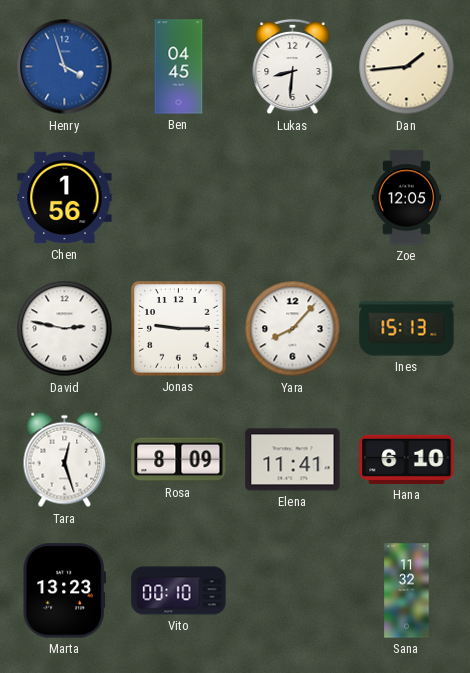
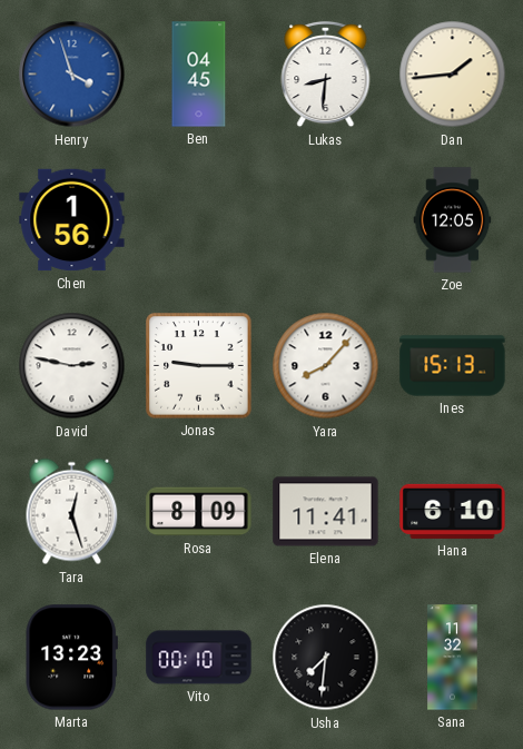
Usha: none -> 7:31
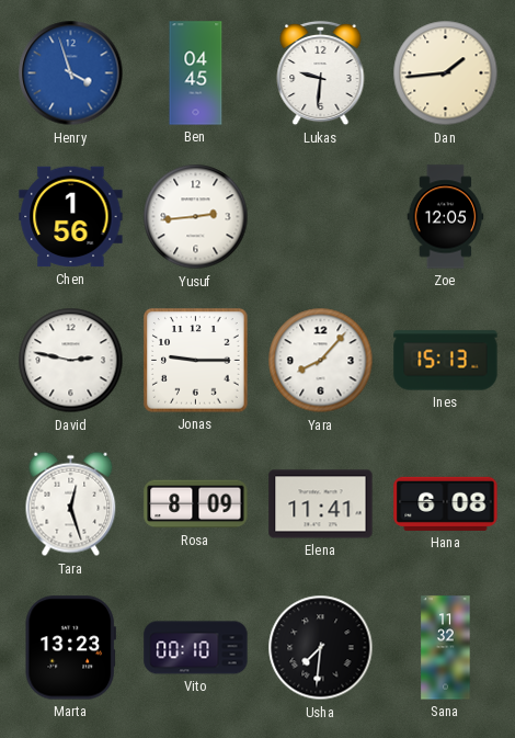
Lukas: 8:31 -> 9:31
Yusuf: none -> 2:44
Hana: 6:10 -> 6:08
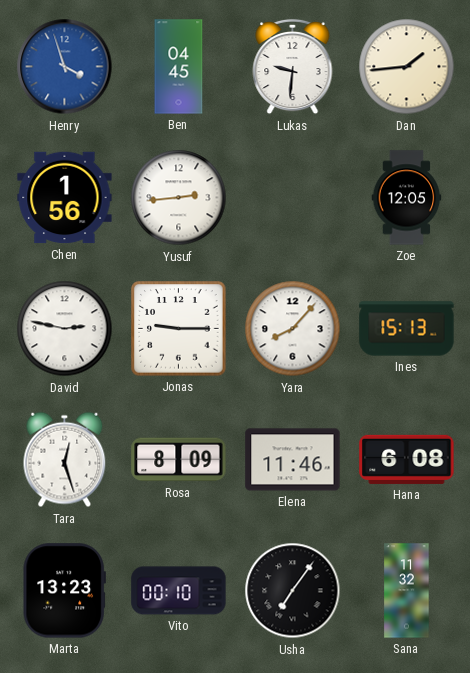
Elena: 11:41 -> 11:46
Usha: 7:31 -> 7:06
